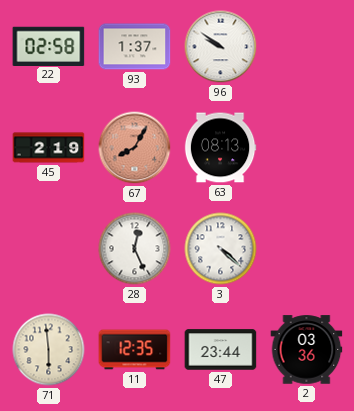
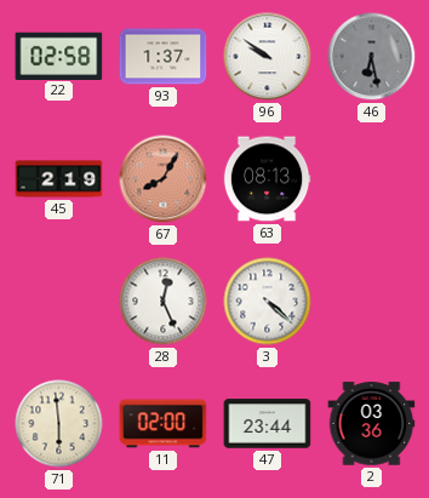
46: none -> 6:28
11: 12:35 -> 02:00
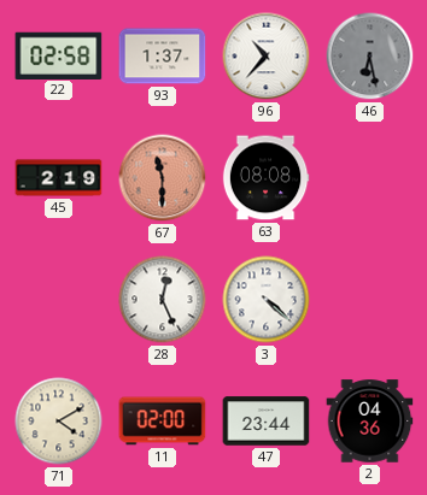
96: 9:51 -> 10:37
67: 8:05 -> 11:30
63: 08:13 -> 08:08
71: 5:59 -> 4:10
2: 03:36 -> 04:36
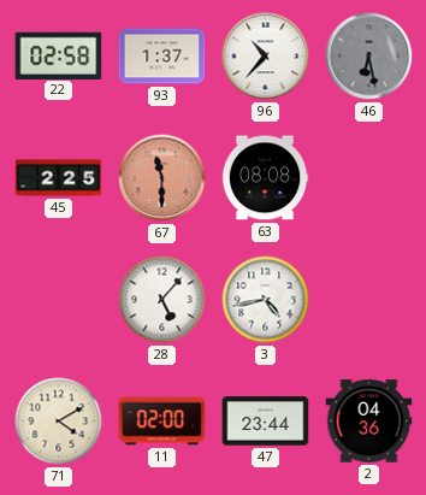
45: 2:19 -> 2:25
28: 12:26 -> 5:07
3: 4:22 -> 4:43
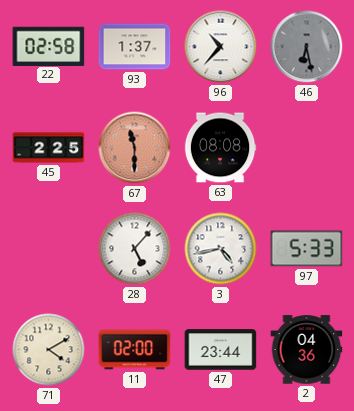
97: none -> 5:33
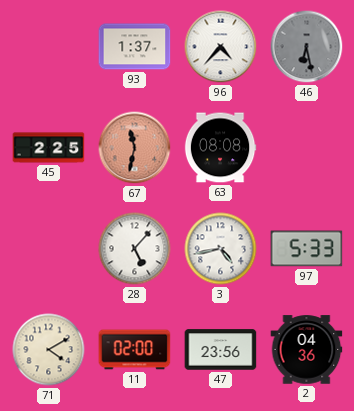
22: 02:58 -> none
96: 10:37 -> 4:37
67: 11:30 -> 11:32
47: 23:44 -> 23:56
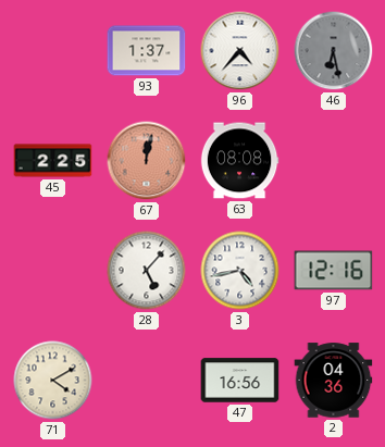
67: 11:32 -> 12:02
97: 5:33 -> 12:16
11: 02:00 -> none
47: 23:56 -> 16:56
